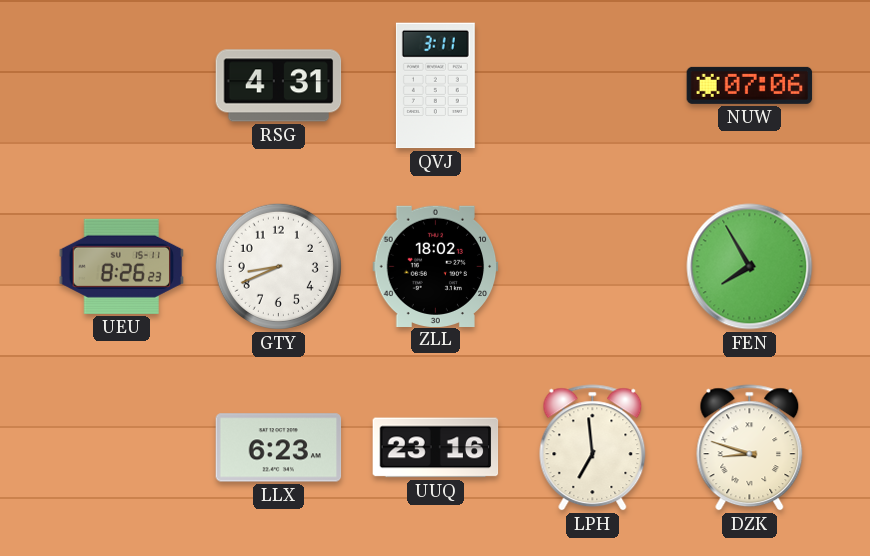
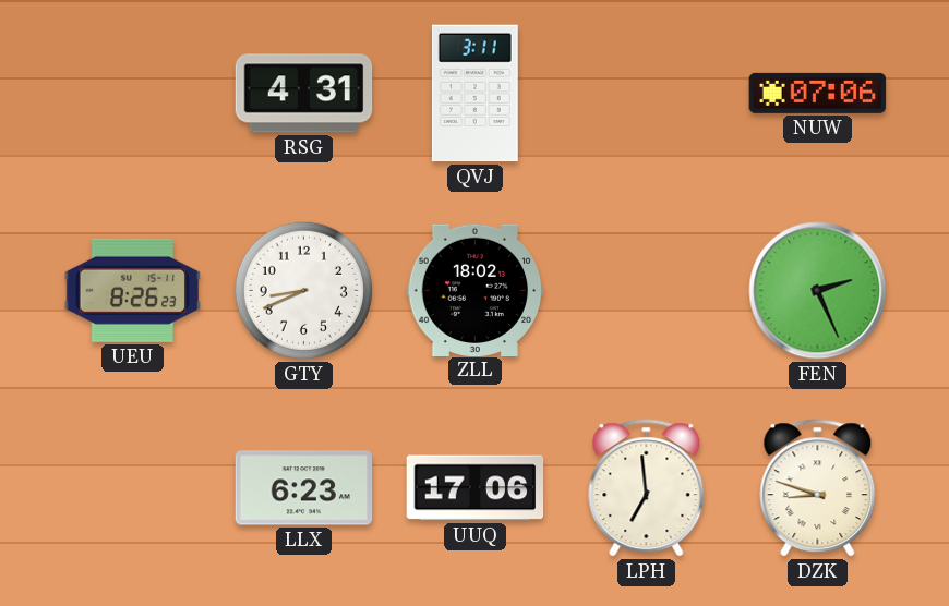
FEN: 7:55 -> 2:26
UUQ: 23:16 -> 17:06
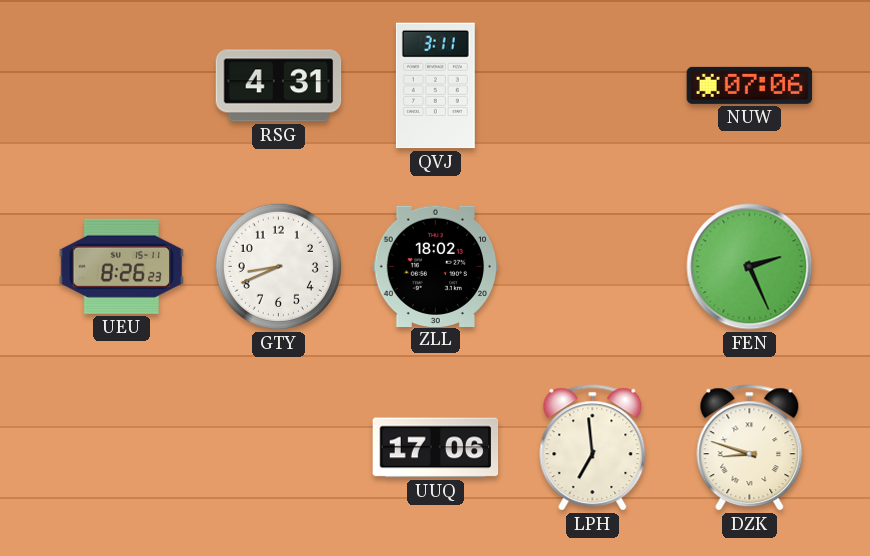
LLX: 6:23 -> none
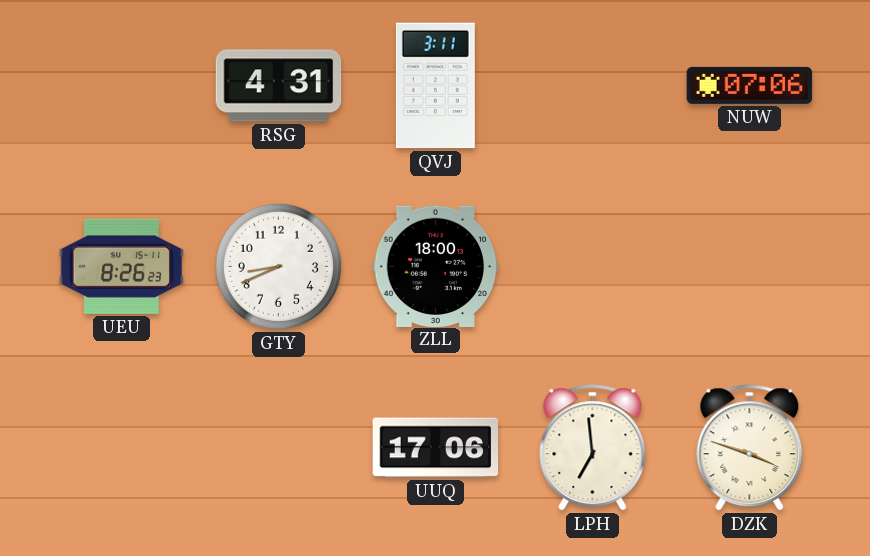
ZLL: 18:02 -> 18:00
FEN: 2:26 -> none
DZK: 8:48 -> 3:48
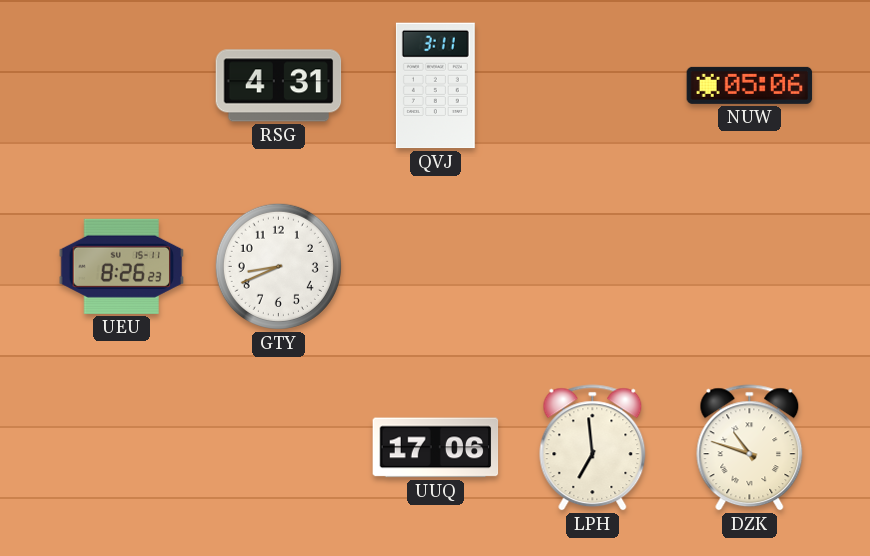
NUW: 07:06 -> 05:06
ZLL: 18:00 -> none
DZK: 3:48 -> 10:48
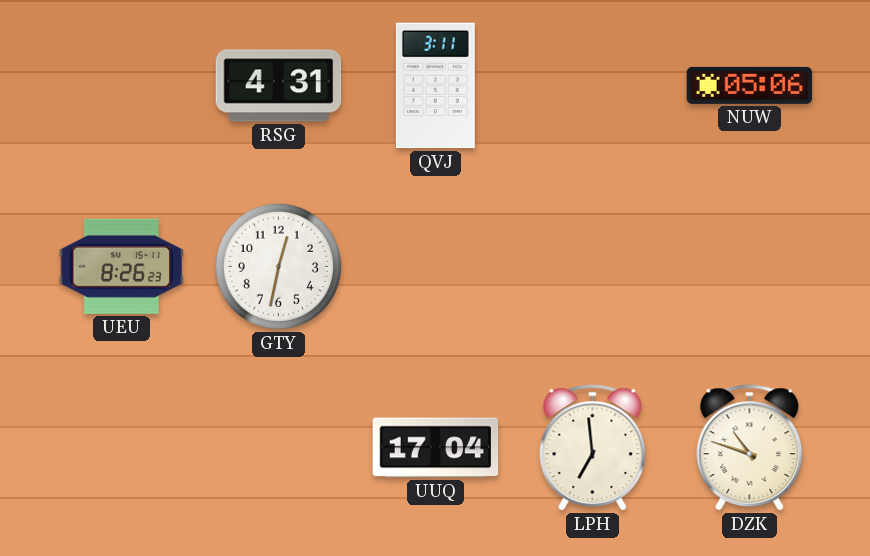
GTY: 8:41 -> 12:32
UUQ: 17:06 -> 17:04
